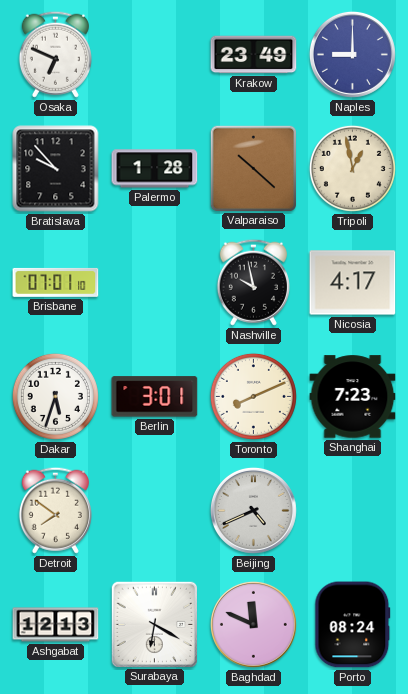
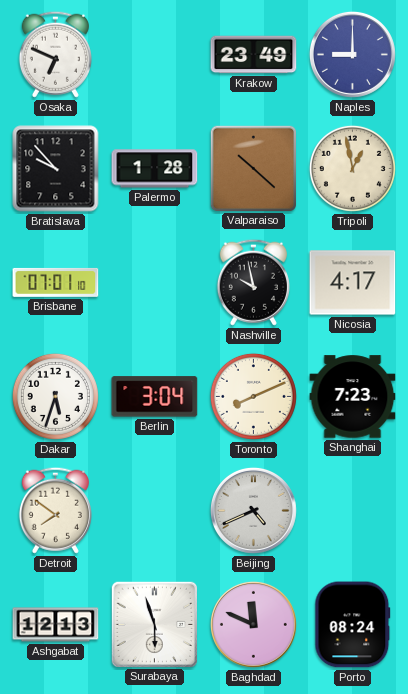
Berlin: 3:01 -> 3:04
Surabaya: 6:20 -> 5:57
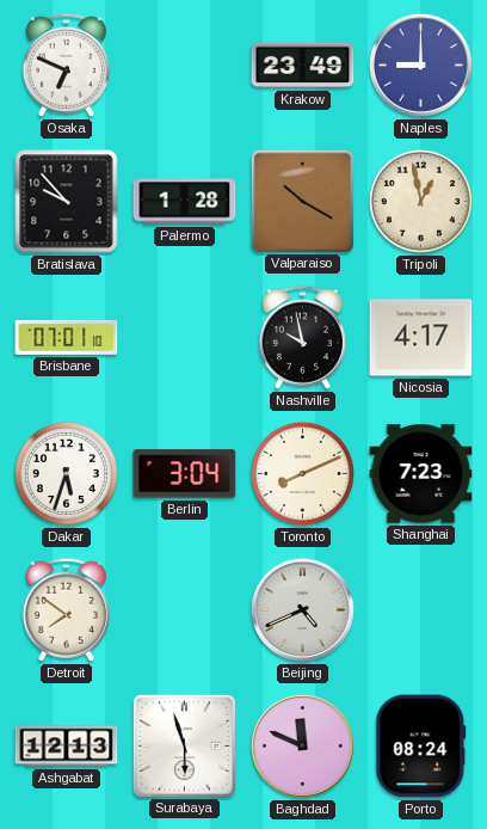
Valparaiso: 10:22 -> 10:20
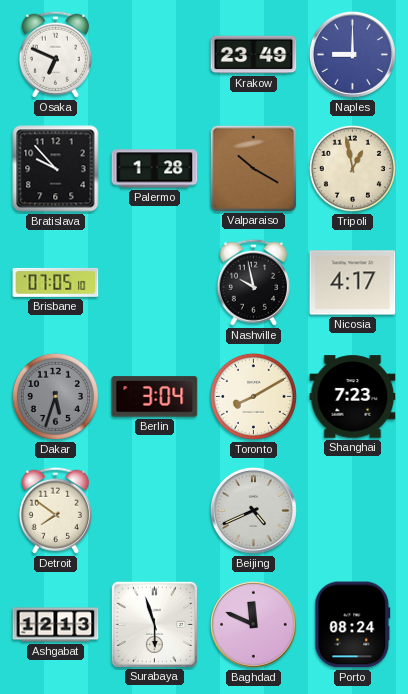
Brisbane: 07:01 -> 07:05
Dakar dial: white -> grey
Toronto: 8:11 -> 8:10
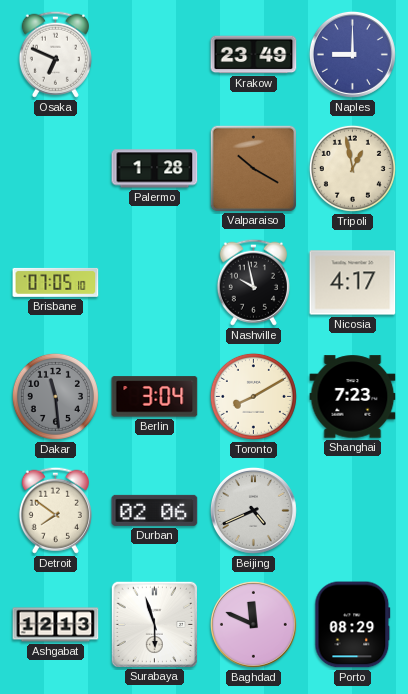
Bratislava: 9:53 -> none
Dakar: 5:33 -> 11:29
Durban: none -> 02:06
Porto: 08:24 -> 08:29
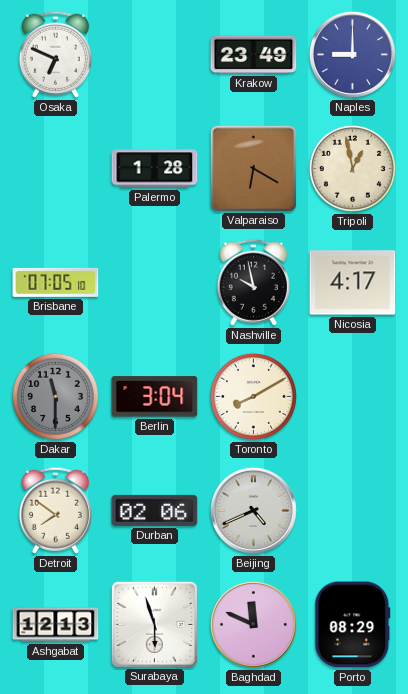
Valparaiso: 10:20 -> 6:20
Dakar: 11:29 -> 11:30
Shanghai: 7:23 -> none
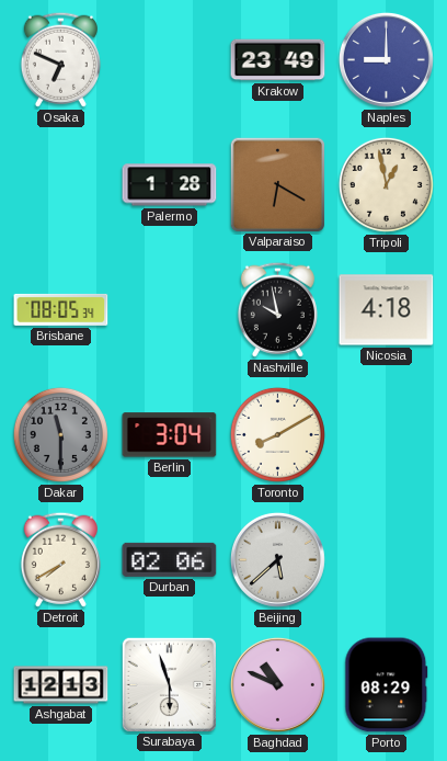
Brisbane: 07:05 -> 08:05
Nicosia: 4:17 -> 4:18
Detroit: 7:51 -> 7:40
Beijing: 4:41 -> 5:38
Baghdad: 11:49 -> 10:49
